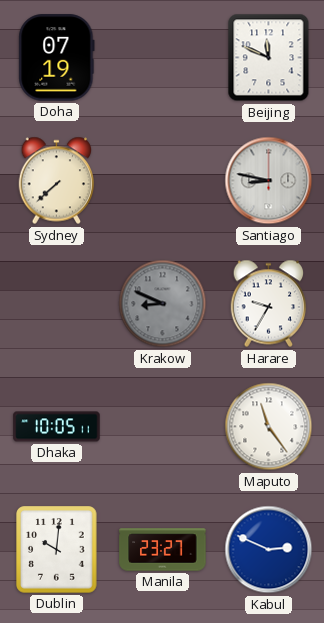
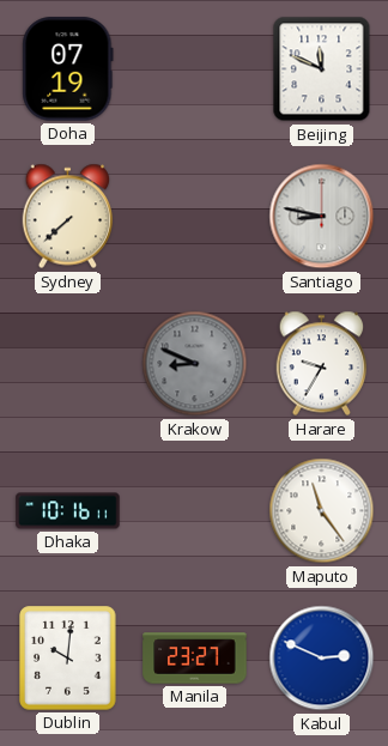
Dhaka: 10:05 -> 10:16
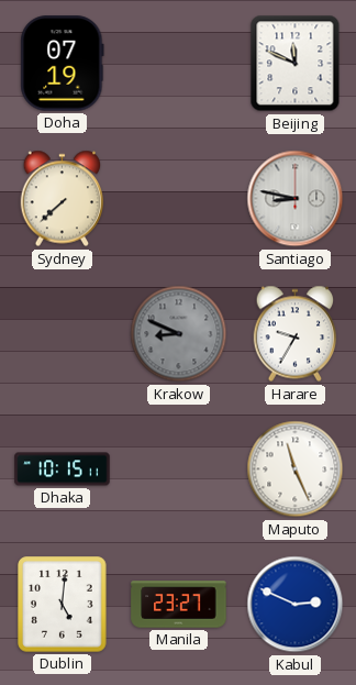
Dhaka: 10:16 -> 10:15
Maputo: 11:24 -> 11:26
Dublin: 10:01 -> 5:01
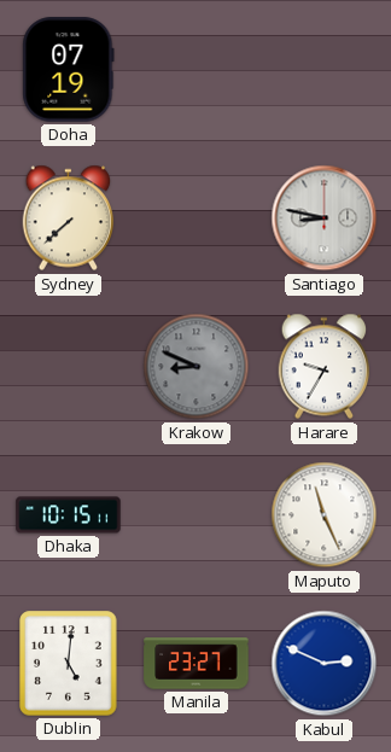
Beijing: 11:49 -> none
